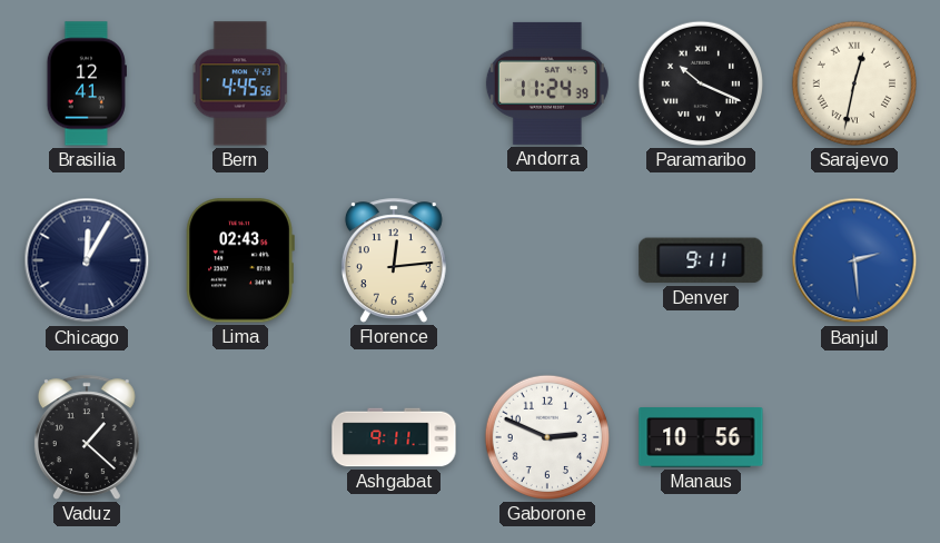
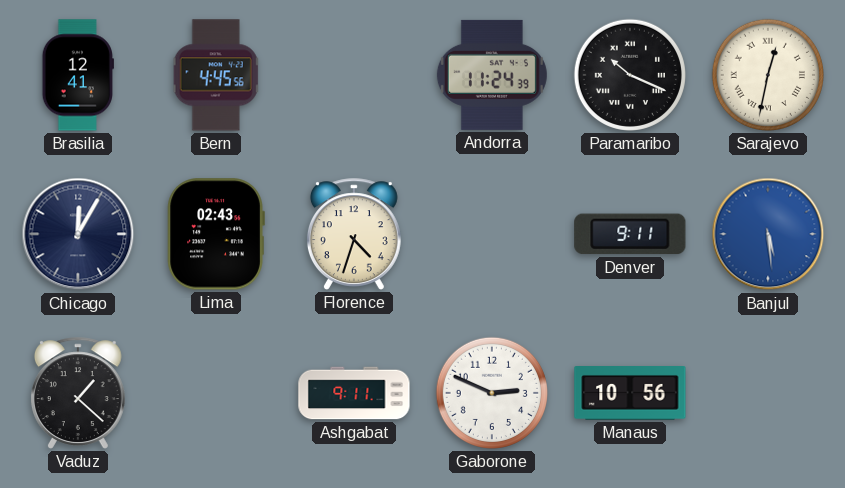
Florence: 12:14 -> 4:33
Banjul: 2:29 -> 5:29
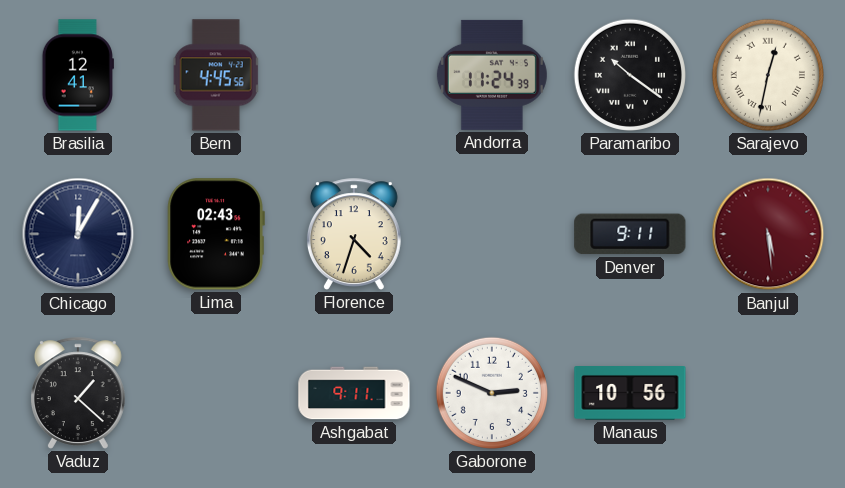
Paramaribo: 10:19 -> 10:21
Banjul dial: blue -> burgundy
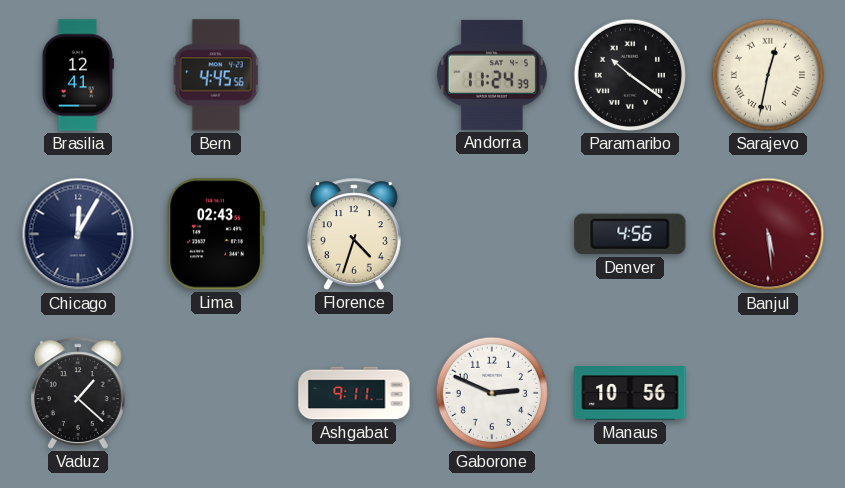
Denver: 9:11 -> 4:56
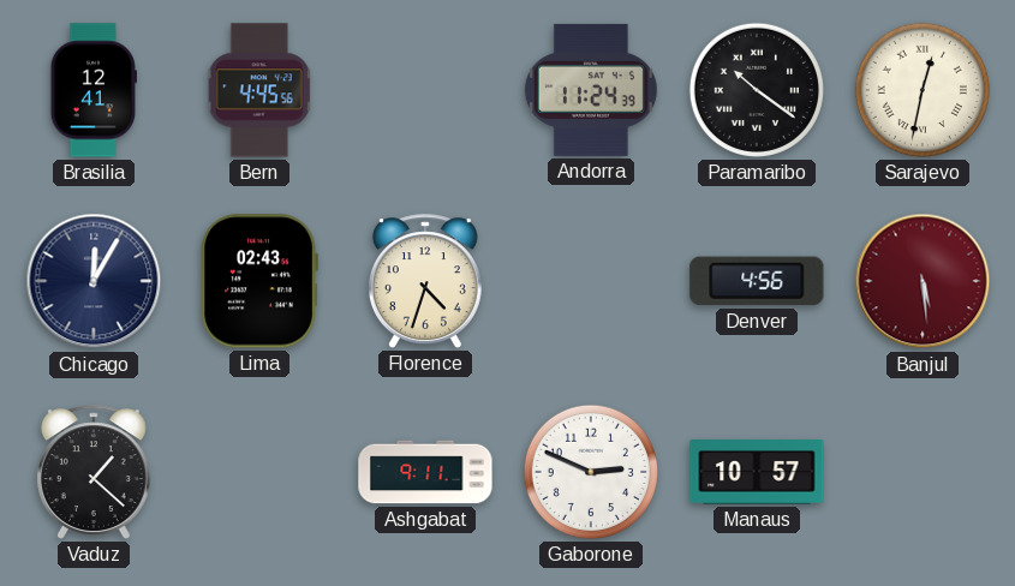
Manaus: 10:56 -> 10:57
